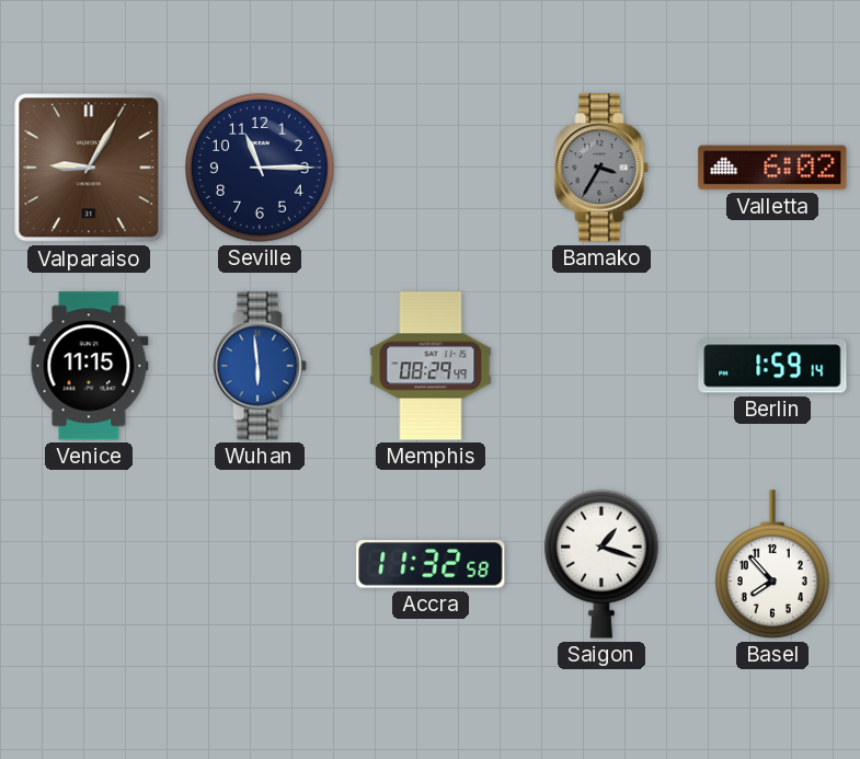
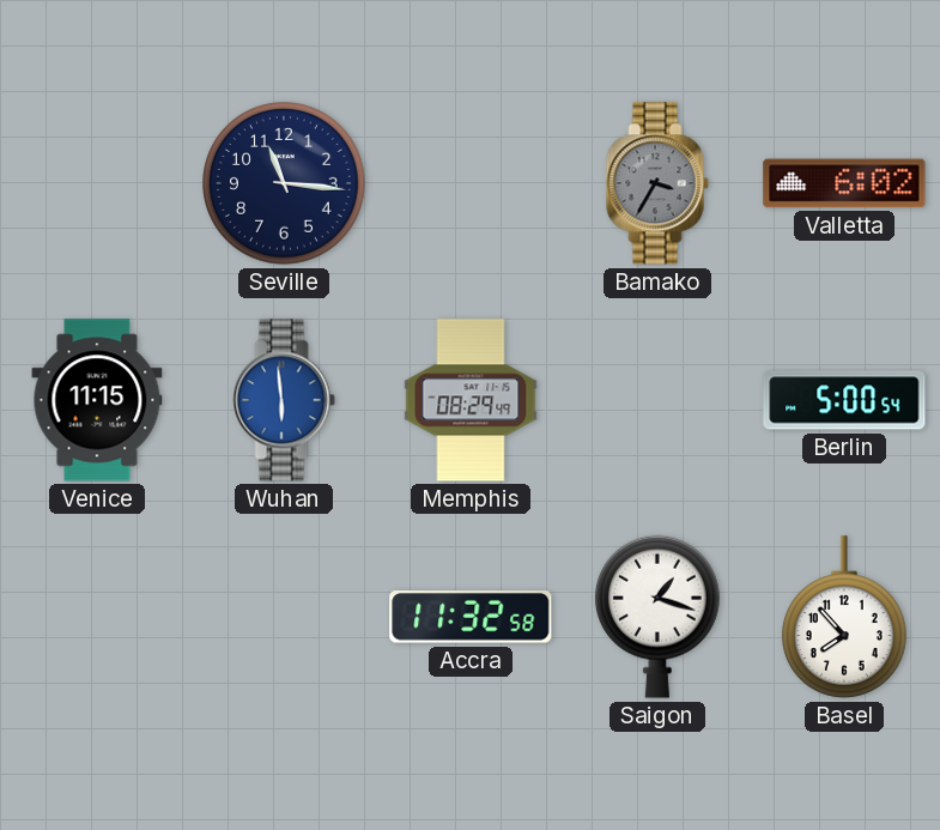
Valparaiso: 9:05 -> none
Seville: 11:15 -> 11:16
Berlin: 1:59 -> 5:00
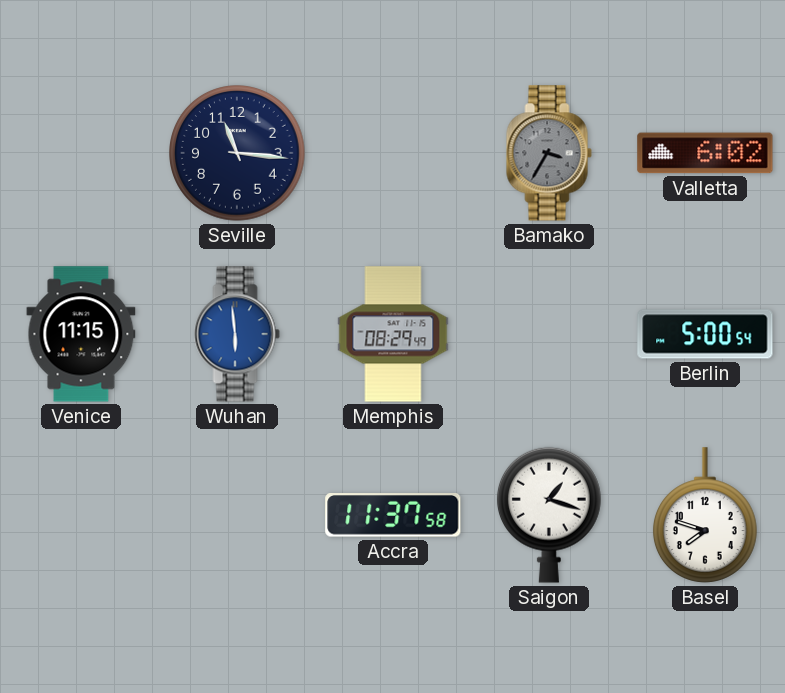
Accra: 11:32 -> 11:37
Basel: 7:53 -> 7:48
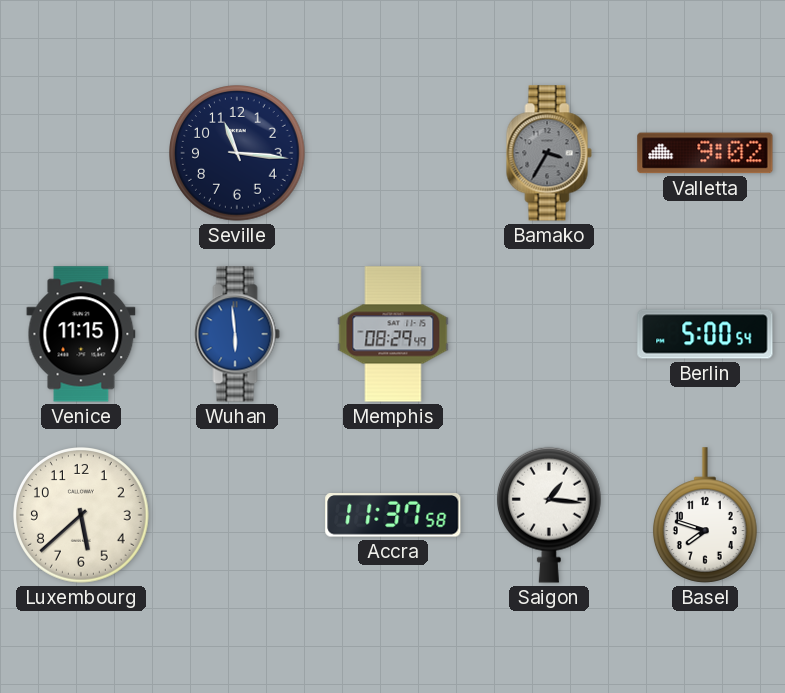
Valletta: 6:02 -> 9:02
Luxembourg: none -> 5:38
Saigon: 1:18 -> 1:16
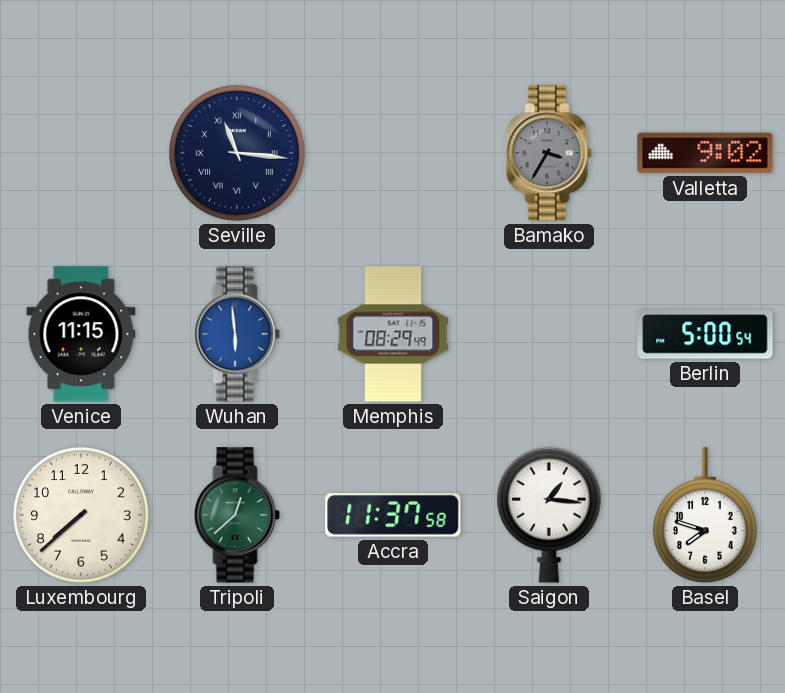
Seville numerals: Arabic -> Roman
Luxembourg: 5:38 -> 7:38
Tripoli: none -> 12:38
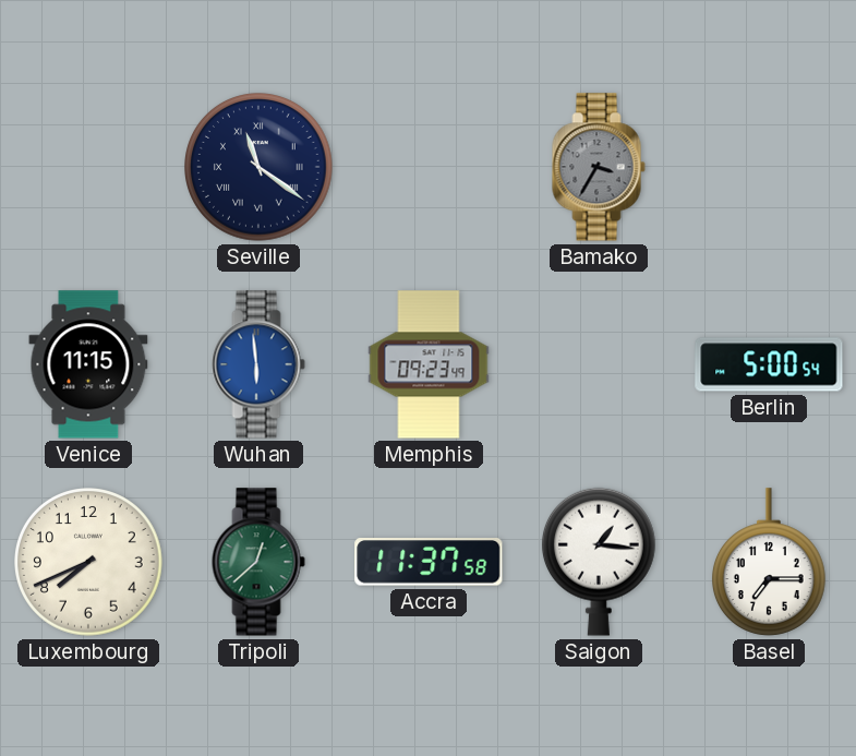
Seville: 11:16 -> 11:21
Valletta: 9:02 -> none
Memphis: 08:29 -> 09:23
Luxembourg: 7:38 -> 7:41
Basel: 7:48 -> 7:15
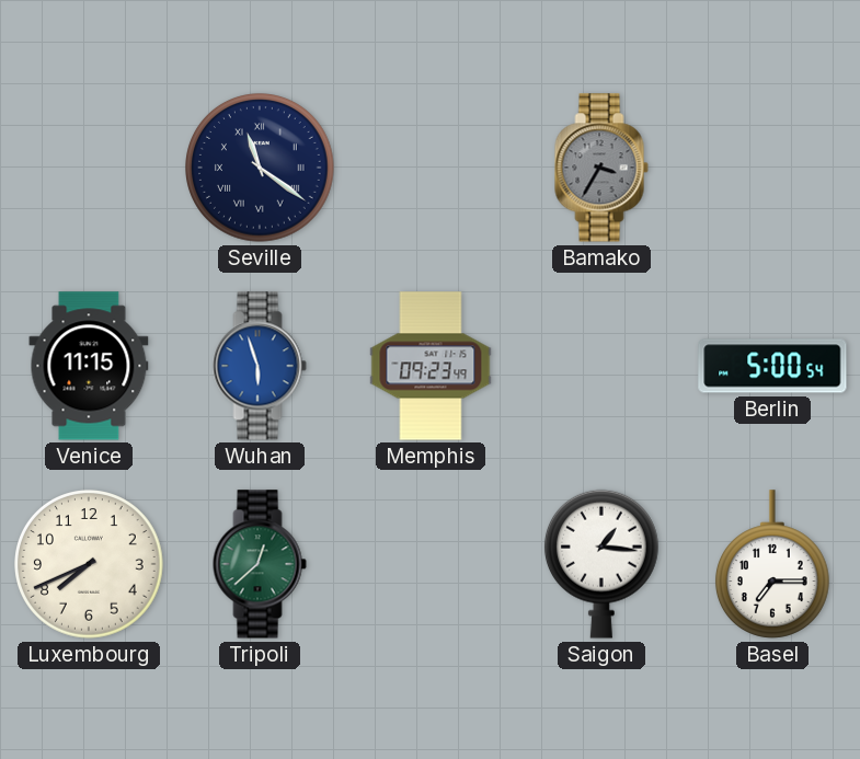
Wuhan: 5:59 -> 5:57
Accra: 11:37 -> none
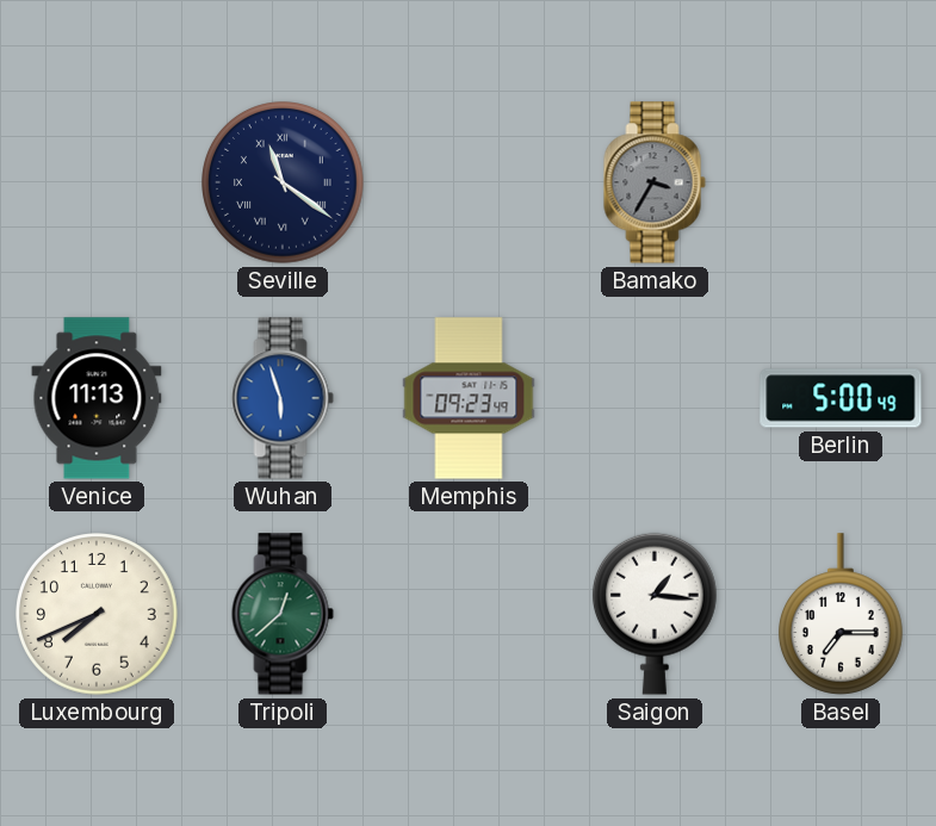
Venice: 11:15 -> 11:13
Berlin: 5:00:54 -> 5:00:49
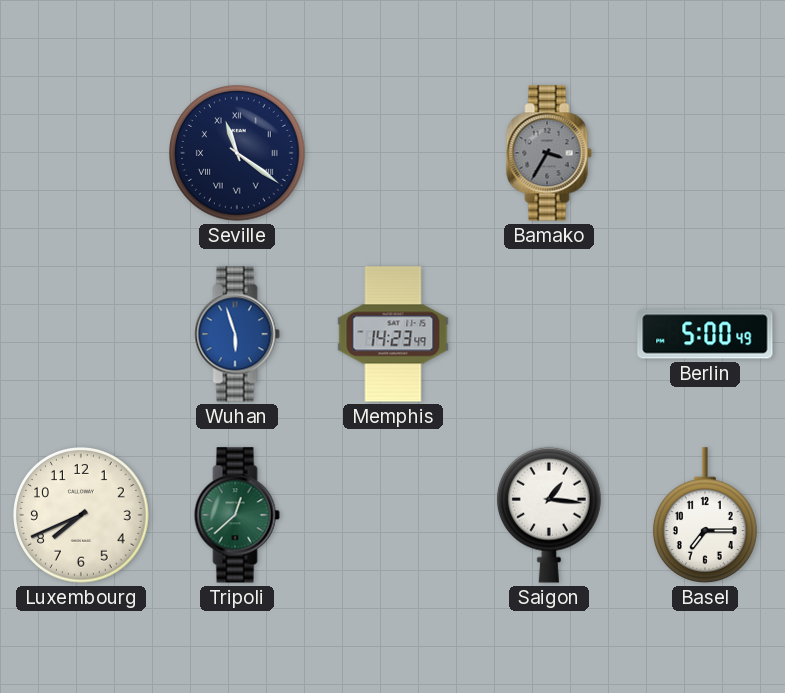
Venice: 11:13 -> none
Memphis: 09:23 -> 14:23
